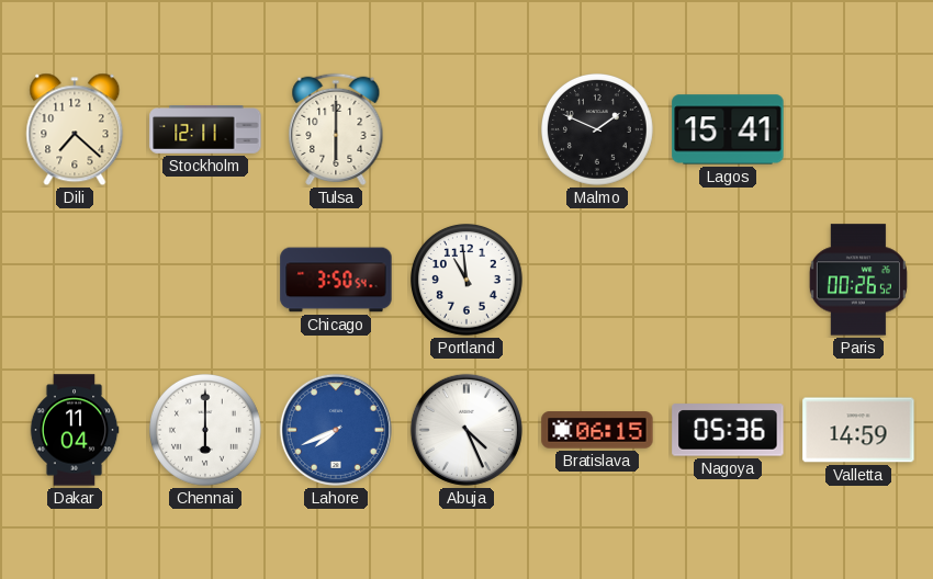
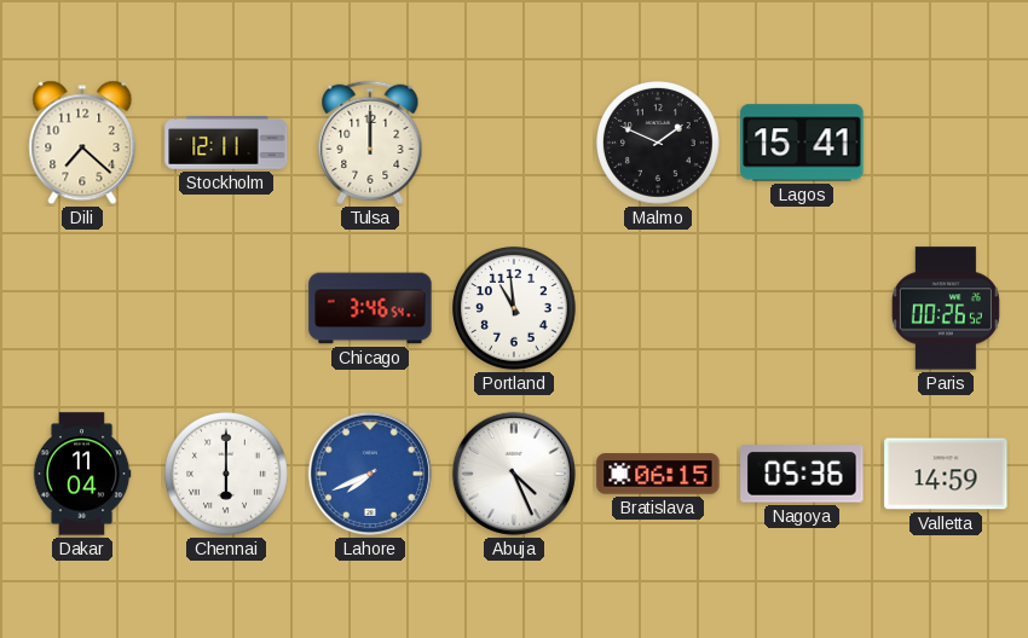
Tulsa: 6:00 -> 12:00
Chicago: 3:50 -> 3:46
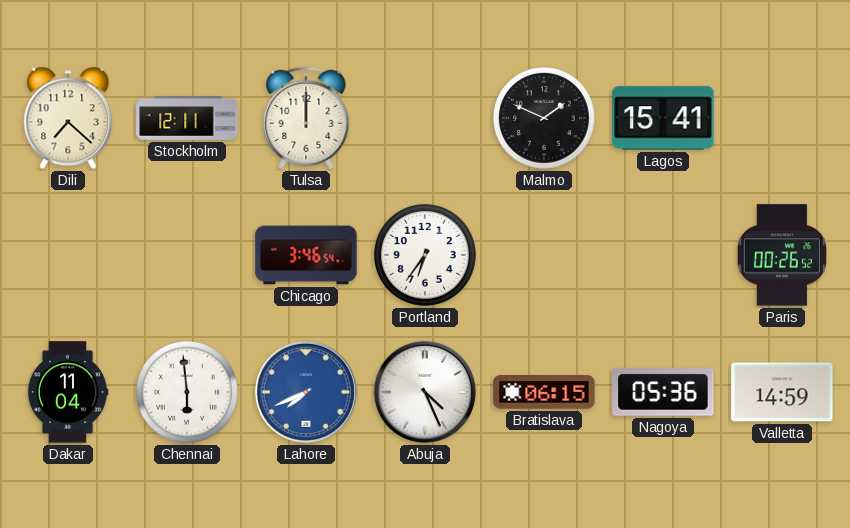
Portland: 10:59 -> 6:36
Chennai: 6:00 -> 5:59
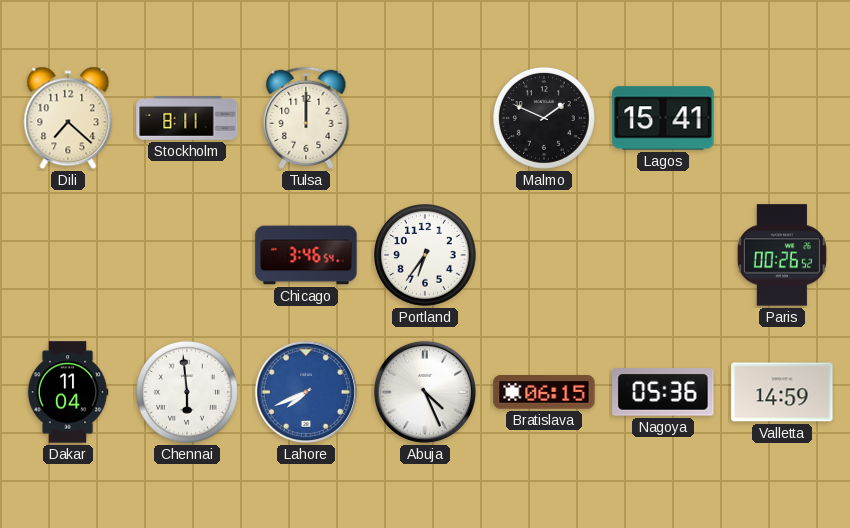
Stockholm: 12:11 -> 8:11
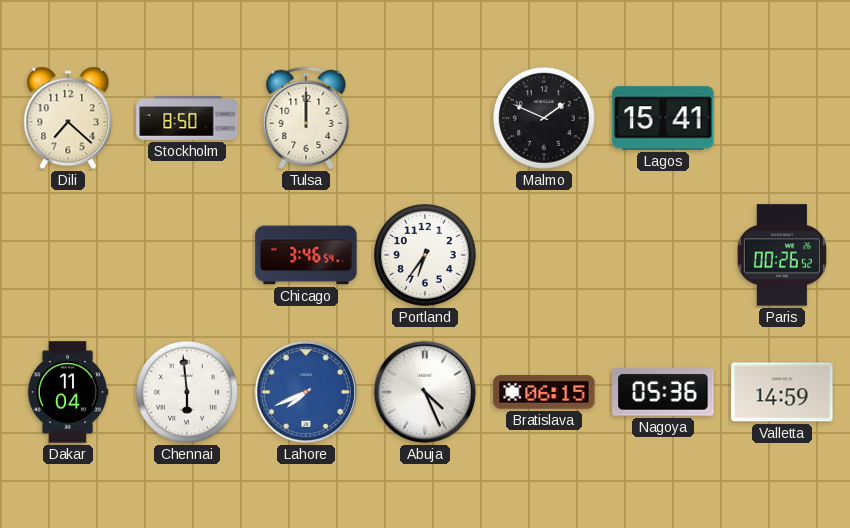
Stockholm: 8:11 -> 8:50
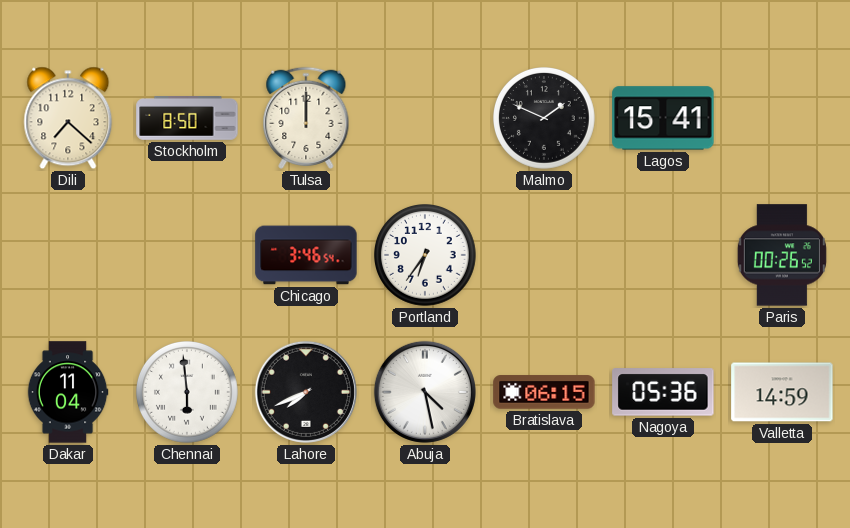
Lahore dial: blue -> black
Abuja: 4:26 -> 4:28
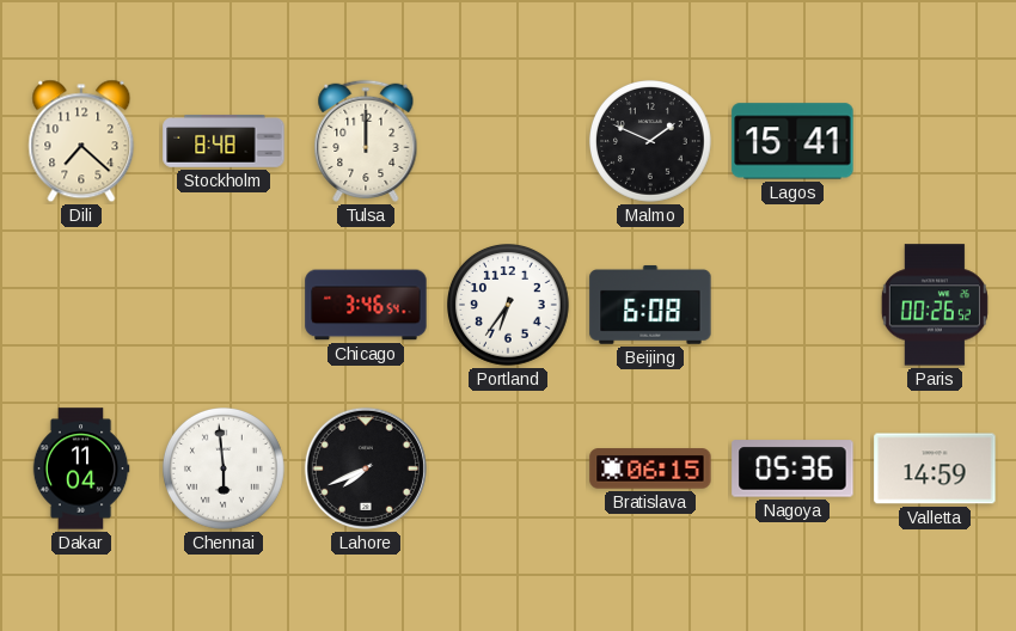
Stockholm: 8:50 -> 8:48
Beijing: none -> 6:08
Abuja: 4:28 -> none
